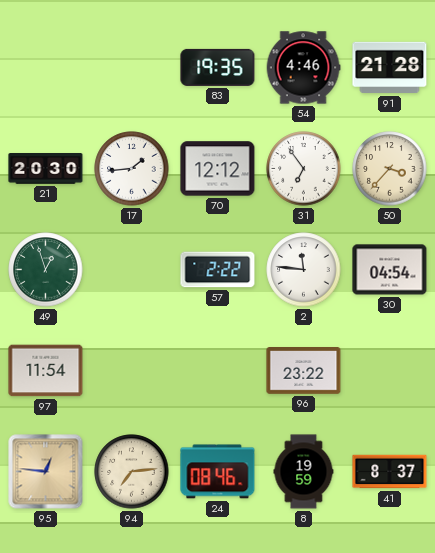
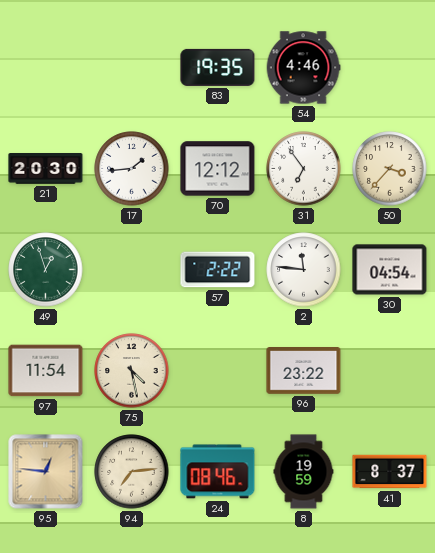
91: 21:28 -> none
75: none -> 4:28
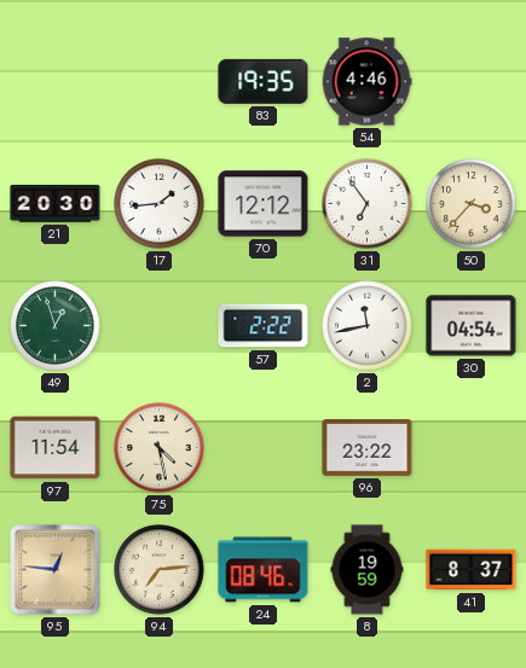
2: 11:46 -> 11:43
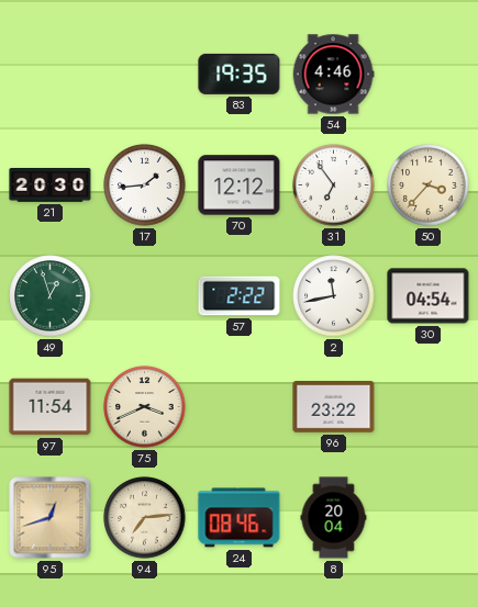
75: 4:28 -> 3:41
95: 12:46 -> 12:42
8: 19:59 -> 20:04
41: 8:37 -> none
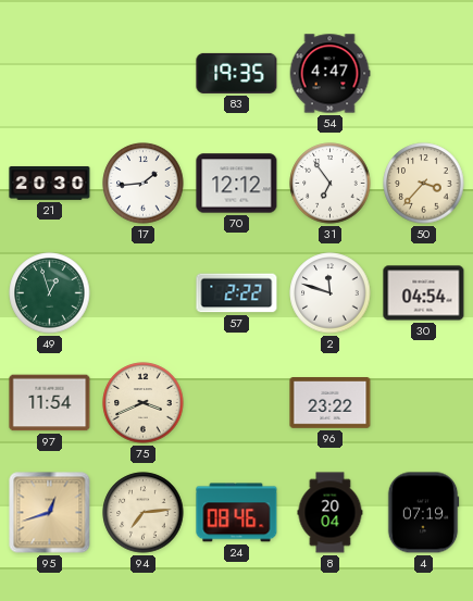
54: 4:46 -> 4:47
2: 11:43 -> 11:48
4: none -> 07:19
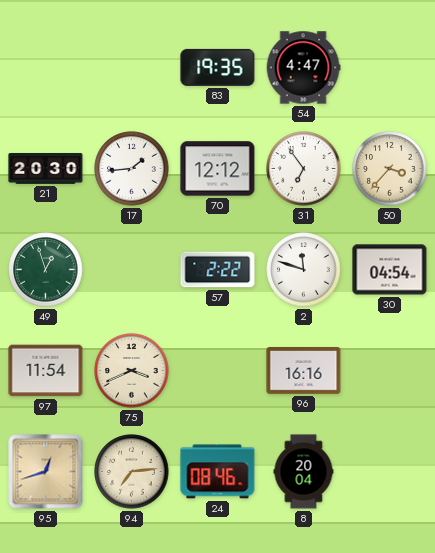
96: 23:22 -> 16:16
4: 07:19 -> none
